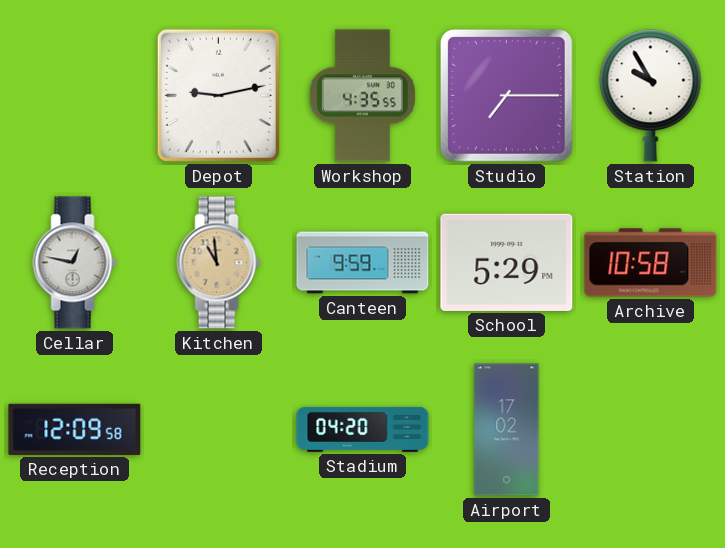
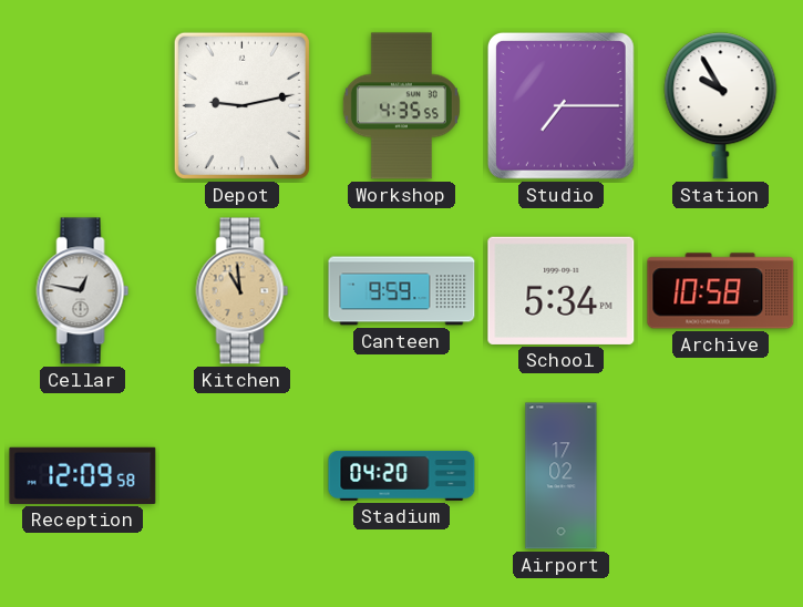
School: 5:29 -> 5:34
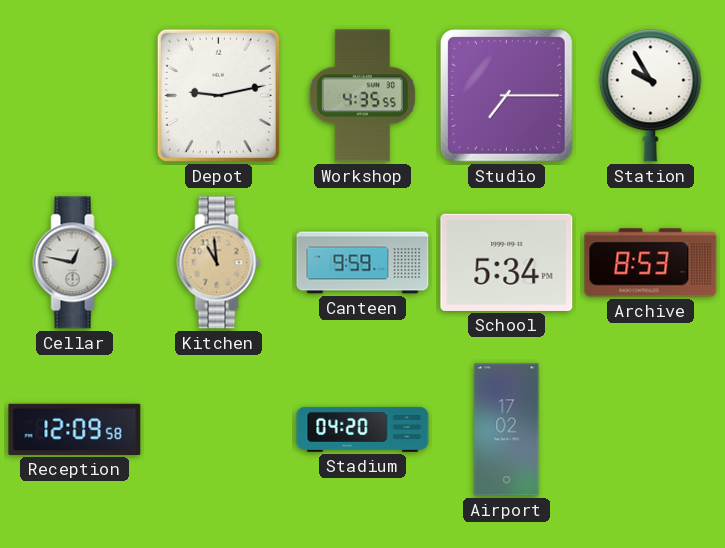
Archive: 10:58 -> 8:53
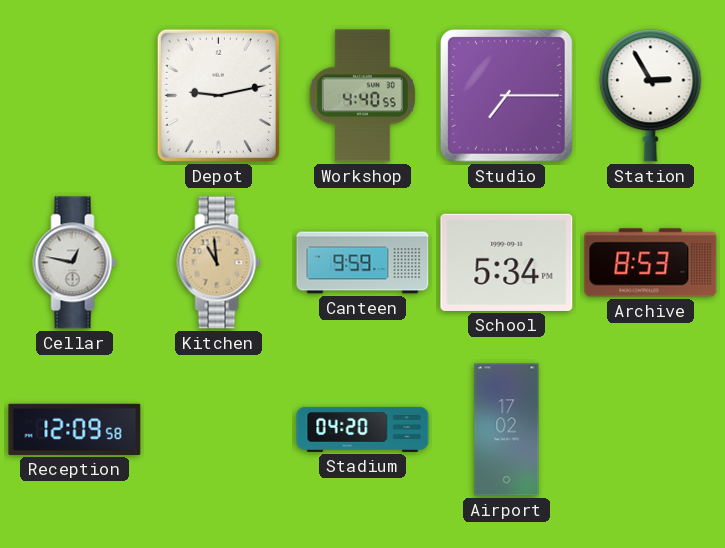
Workshop: 4:35 -> 4:40
Station: 9:55 -> 2:55
